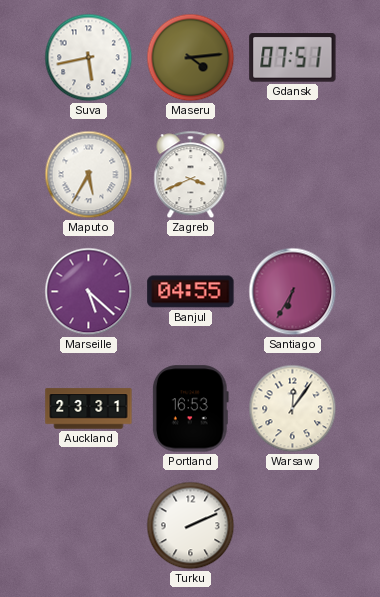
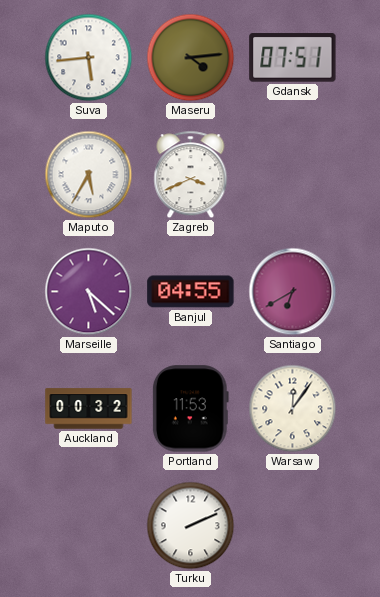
Suva: 5:43 -> 5:44
Santiago: 6:35 -> 6:40
Auckland: 23:31 -> 00:32
Portland: 16:53 -> 11:53
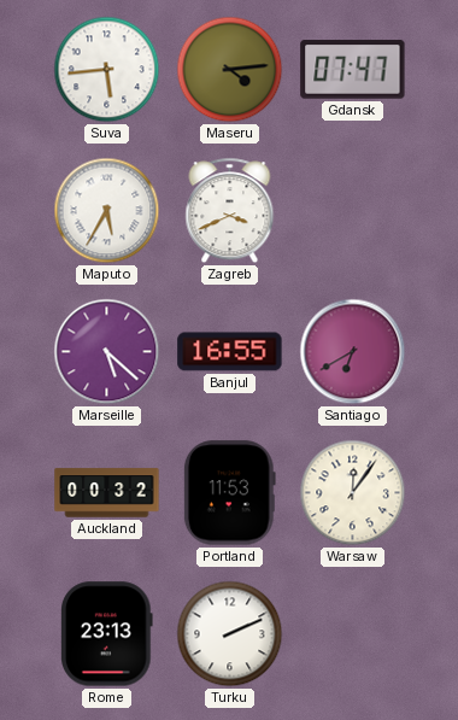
Gdansk: 07:51 -> 07:47
Banjul: 04:55 -> 16:55
Rome: none -> 23:13
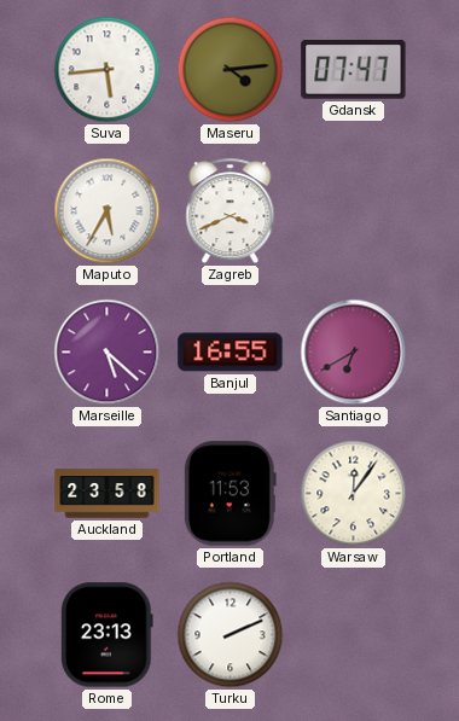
Auckland: 00:32 -> 23:58
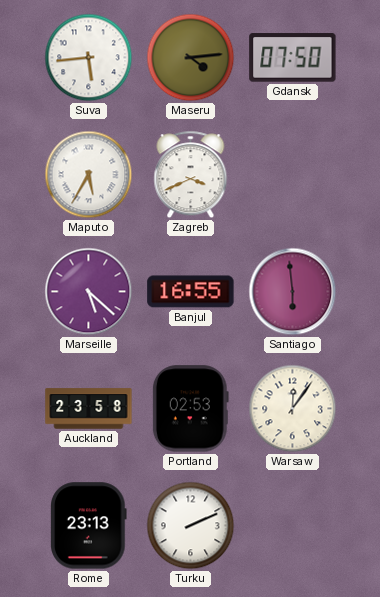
Gdansk: 07:47 -> 07:50
Santiago: 6:40 -> 5:59
Portland: 11:53 -> 02:53
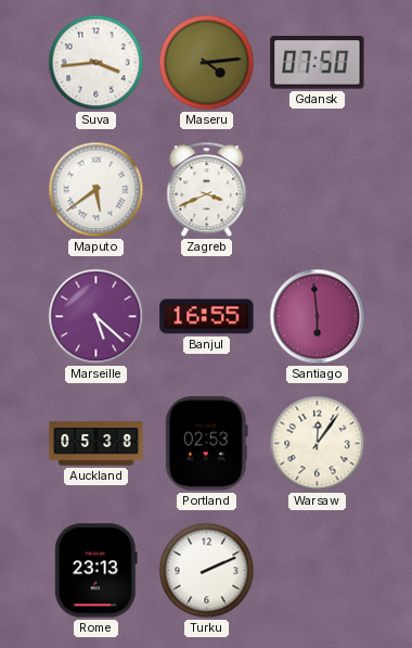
Suva: 5:44 -> 3:44
Maputo: 5:35 -> 5:39
Auckland: 23:58 -> 05:38
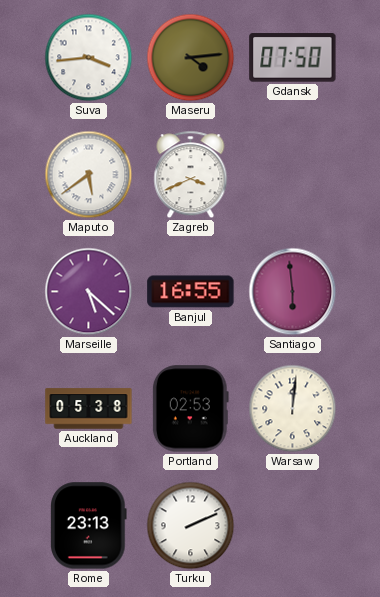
Warsaw: 12:06 -> 12:01
